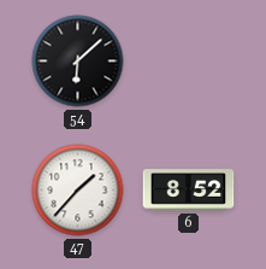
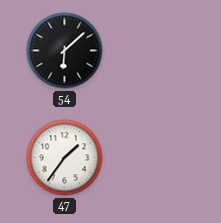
47: 1:37 -> 1:36
6: 8:52 -> none
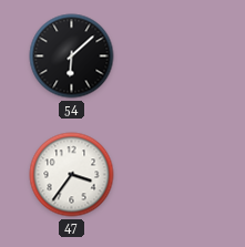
47: 1:36 -> 3:36
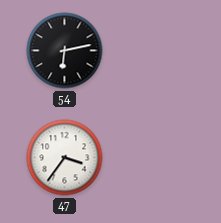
54: 6:08 -> 6:13
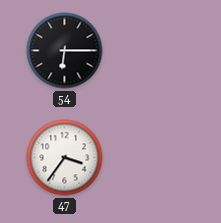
54: 6:13 -> 6:15
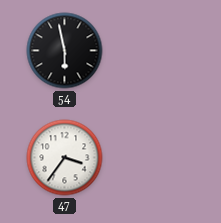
54: 6:15 -> 5:58
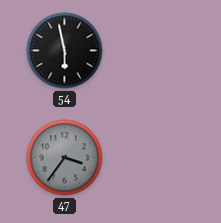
47 dial: white -> grey
